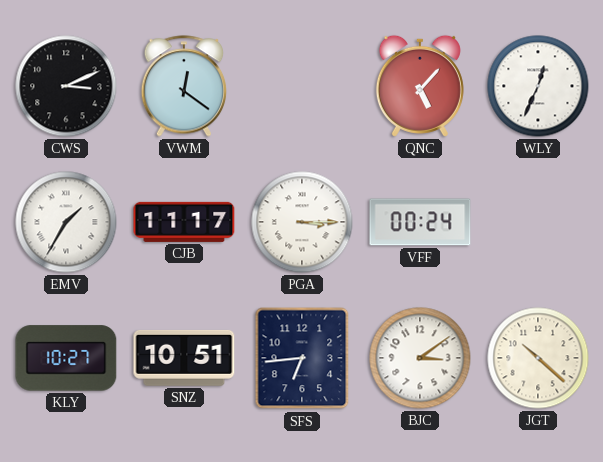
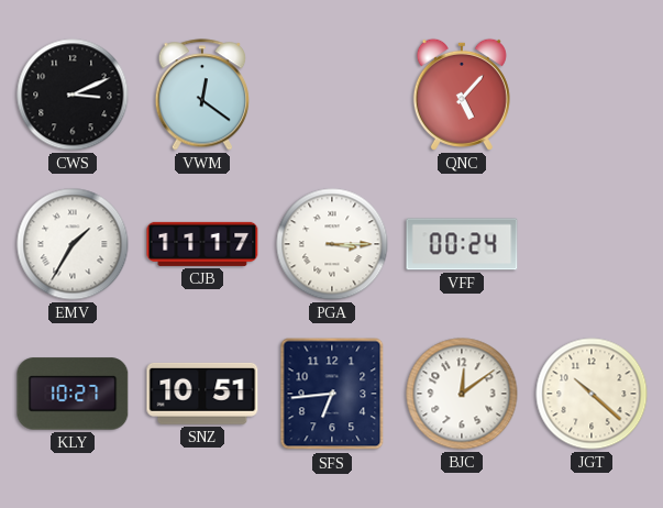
WLY: 12:34 -> none
BJC: 3:09 -> 12:09
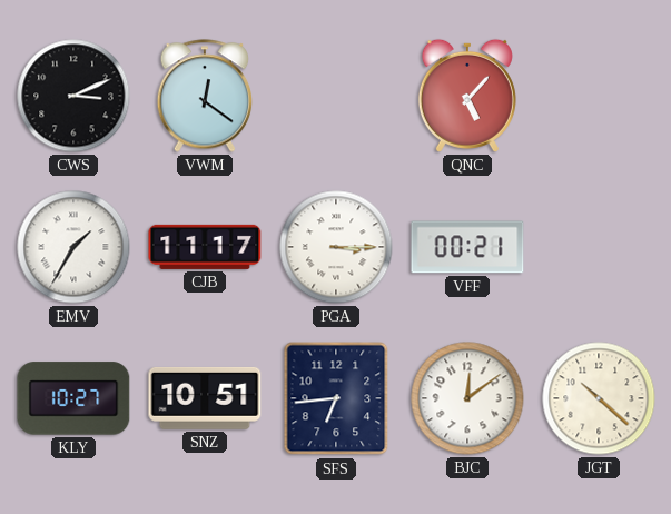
VFF: 00:24 -> 00:21
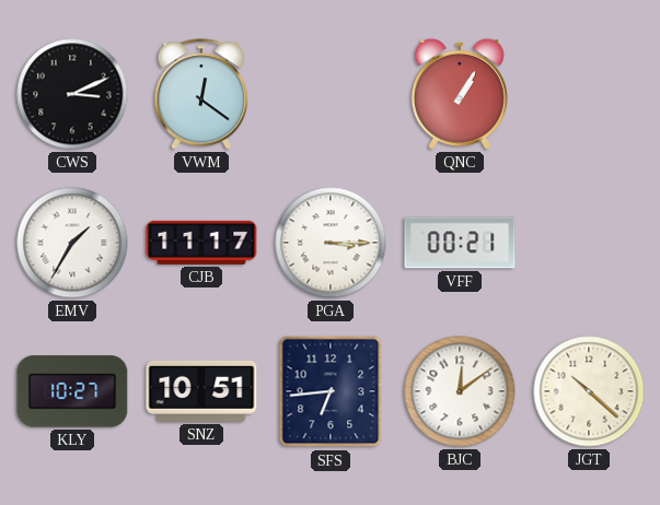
QNC: 5:07 -> 1:05
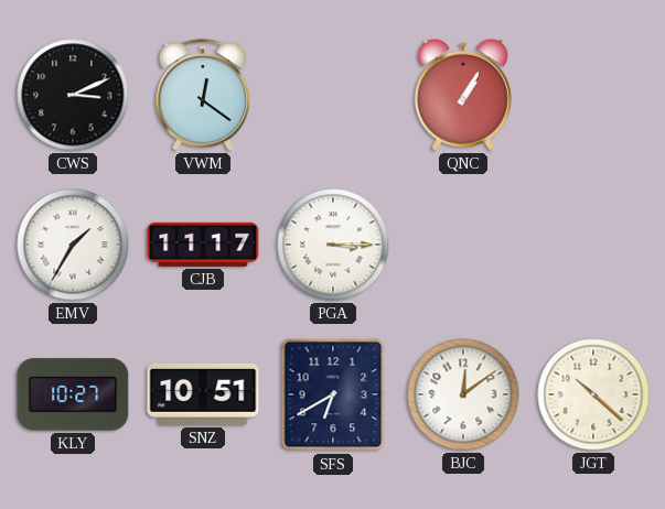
VFF: 00:21 -> none
SFS: 6:44 -> 6:40
